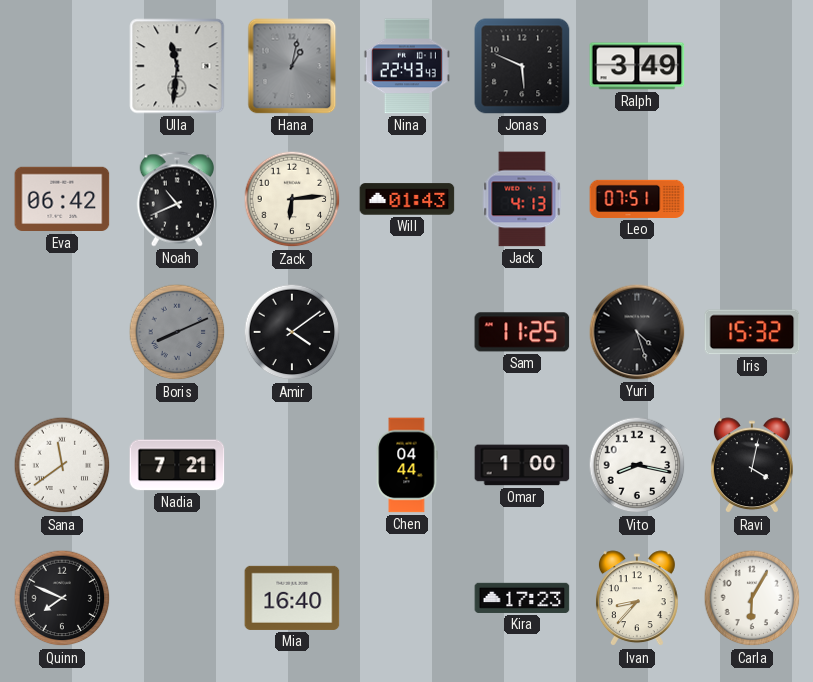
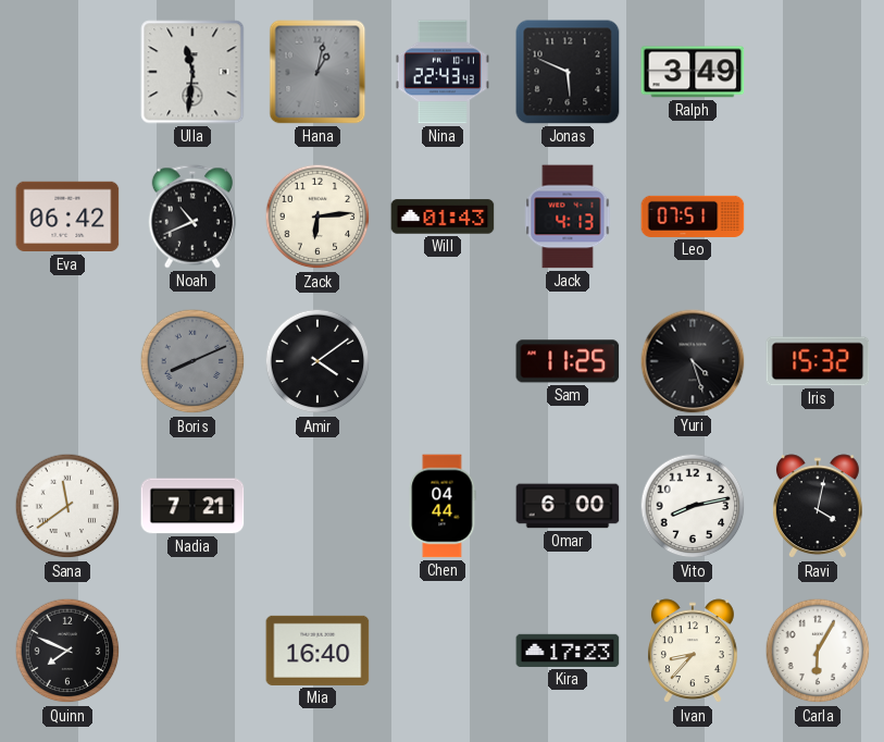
Omar: 1:00 -> 6:00
Vito: 8:17 -> 8:13
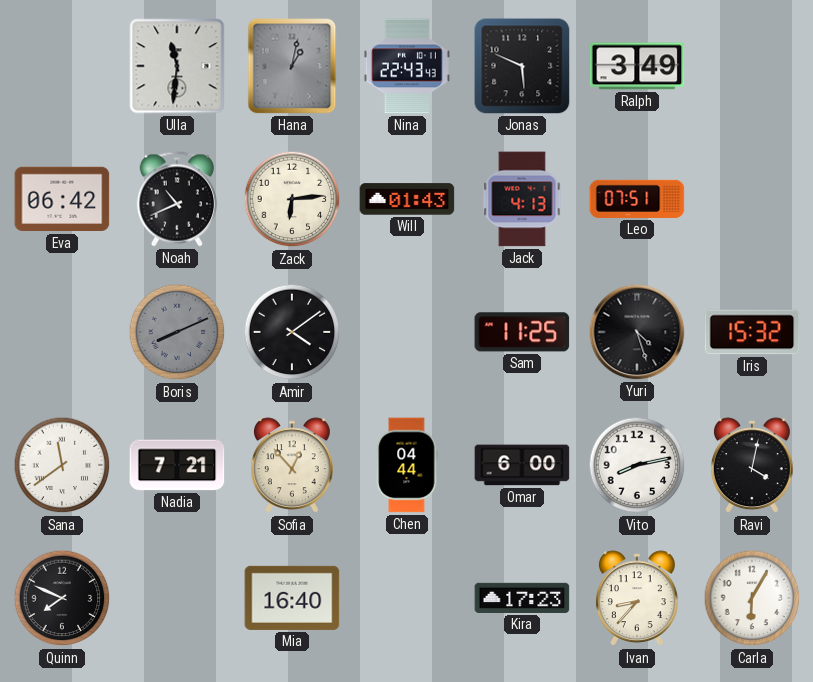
Sofia: none -> 12:53
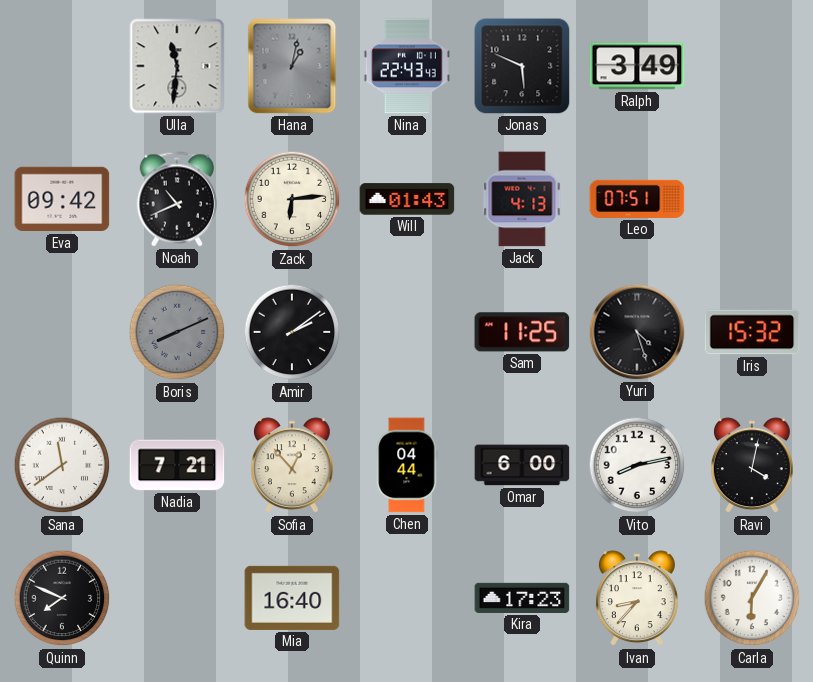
Eva: 06:42 -> 09:42
Amir: 4:09 -> 2:09
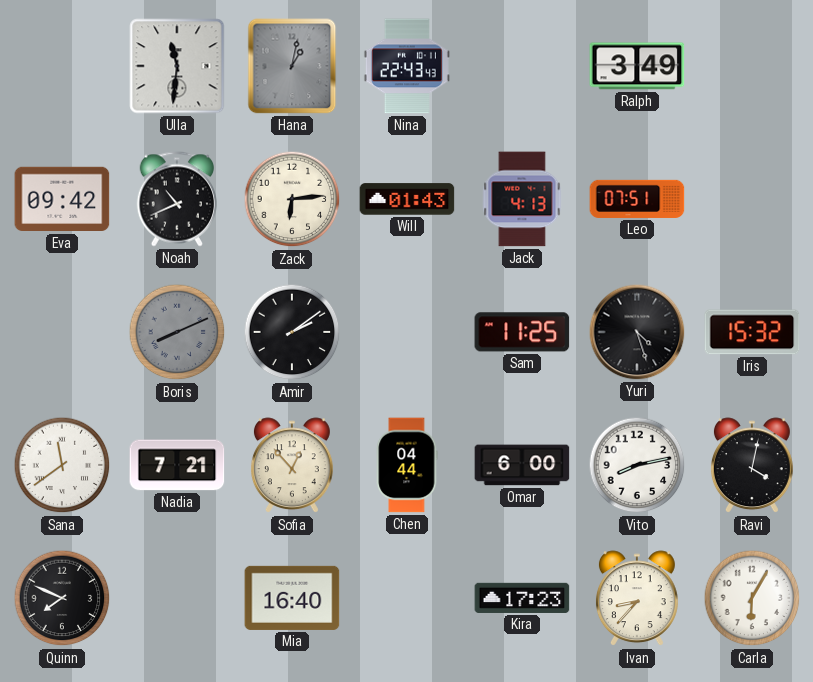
Jonas: 5:49 -> none
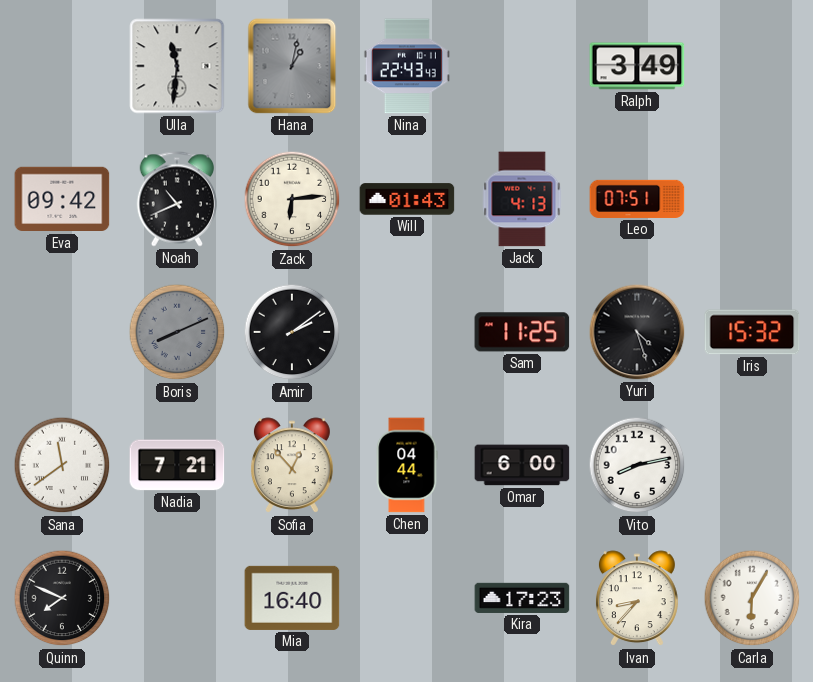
Ravi: 4:02 -> none
